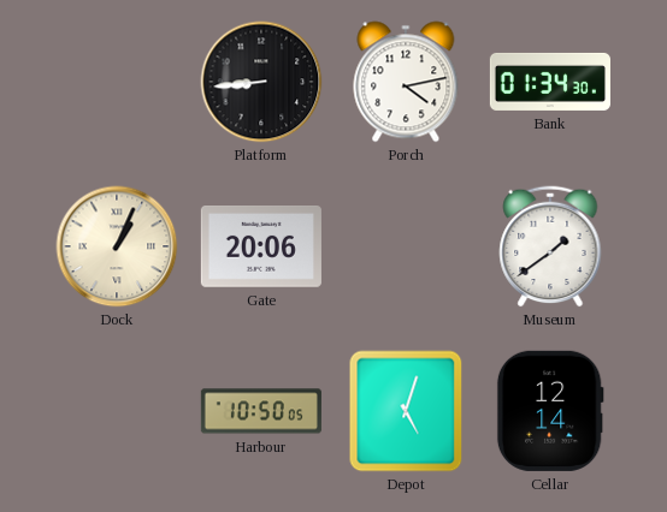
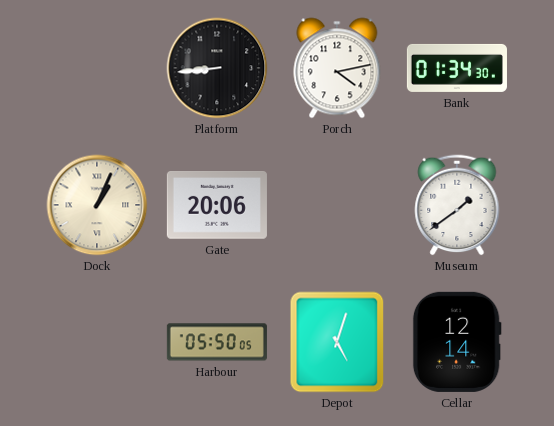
Harbour: 10:50 -> 05:50
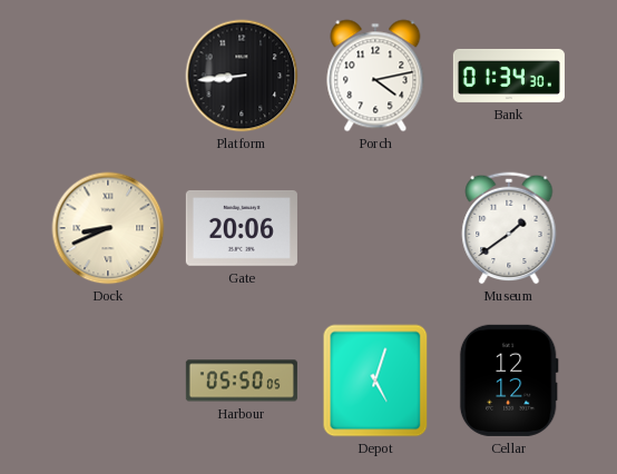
Dock: 1:04 -> 8:41
Cellar: 12:14 -> 12:12
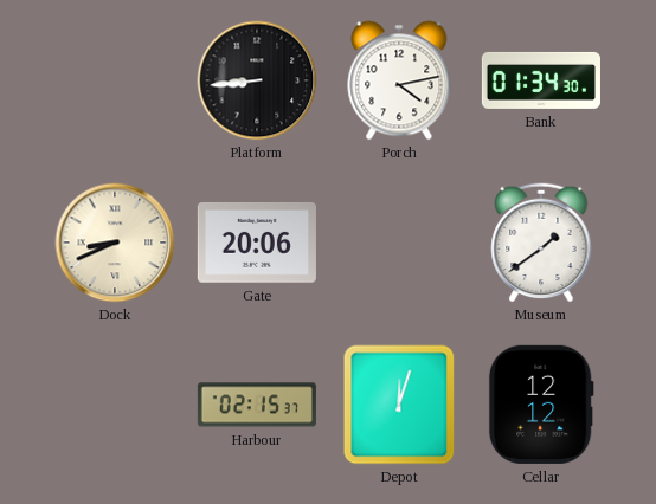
Harbour: 05:50 -> 02:15
Depot: 5:03 -> 12:03
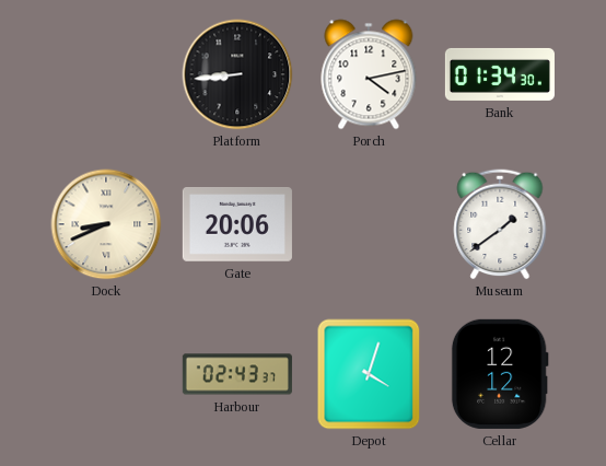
Harbour: 02:15 -> 02:43
Depot: 12:03 -> 4:03
